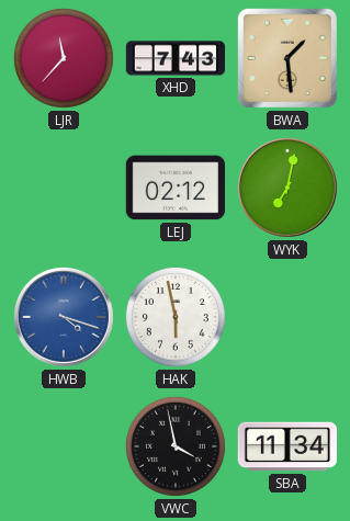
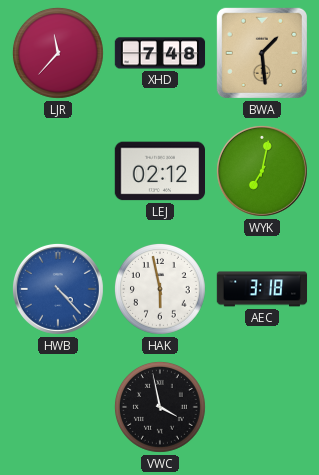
XHD: 7:43 -> 7:48
HWB: 4:18 -> 4:23
AEC: none -> 3:18
SBA: 11:34 -> none
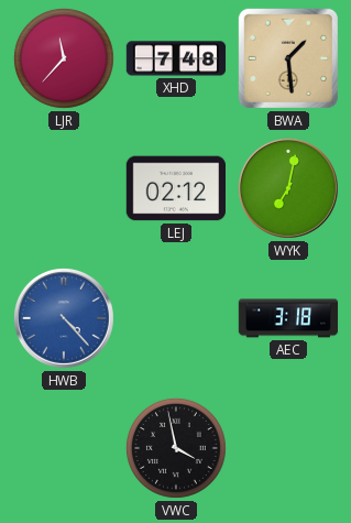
HAK: 5:58 -> none
